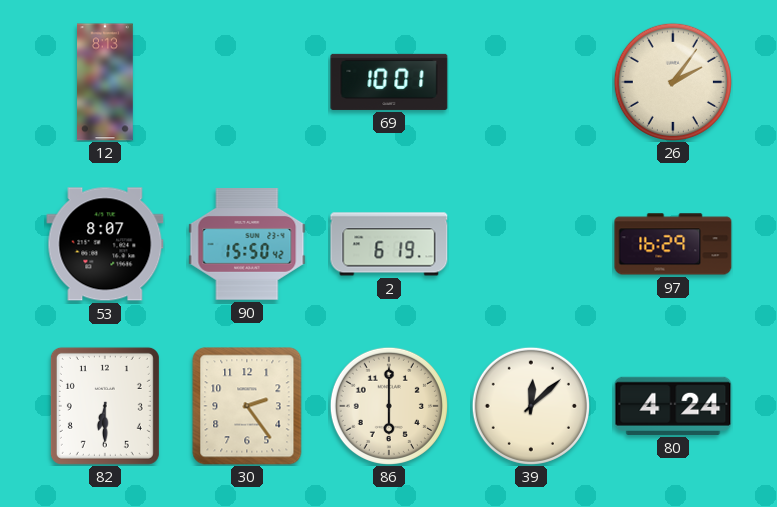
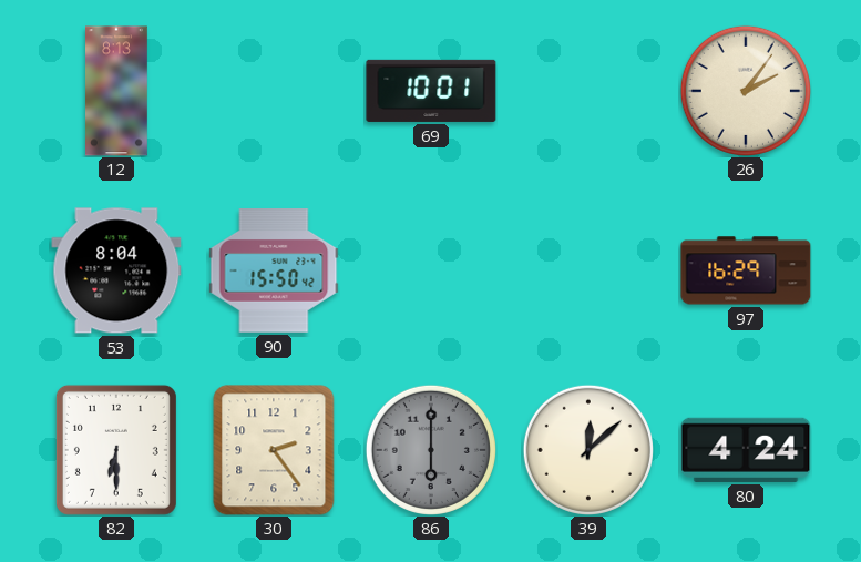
53: 8:07 -> 8:04
2: 6:19 -> none
86 dial: cream -> grey
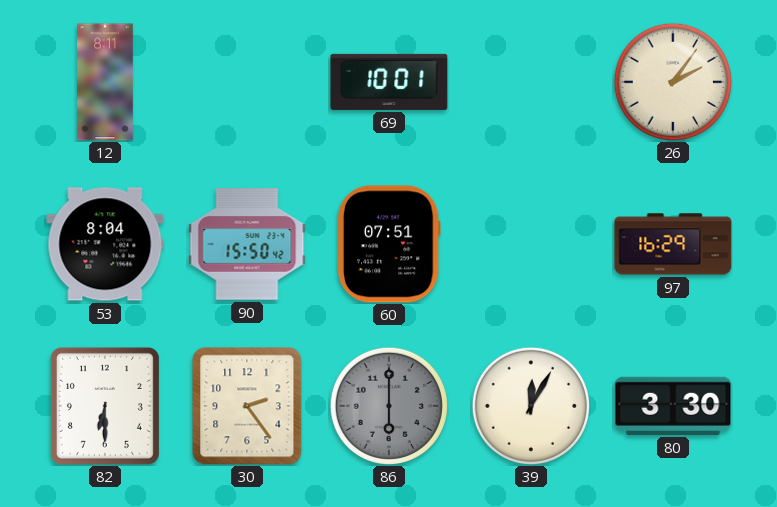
12: 8:13 -> 8:11
60: none -> 07:51
39: 12:08 -> 12:05
80: 4:24 -> 3:30
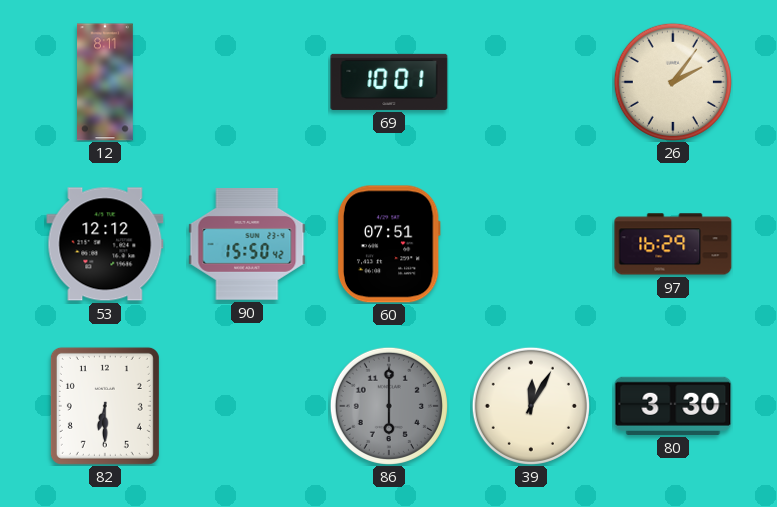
53: 8:04 -> 12:12
30: 2:24 -> none
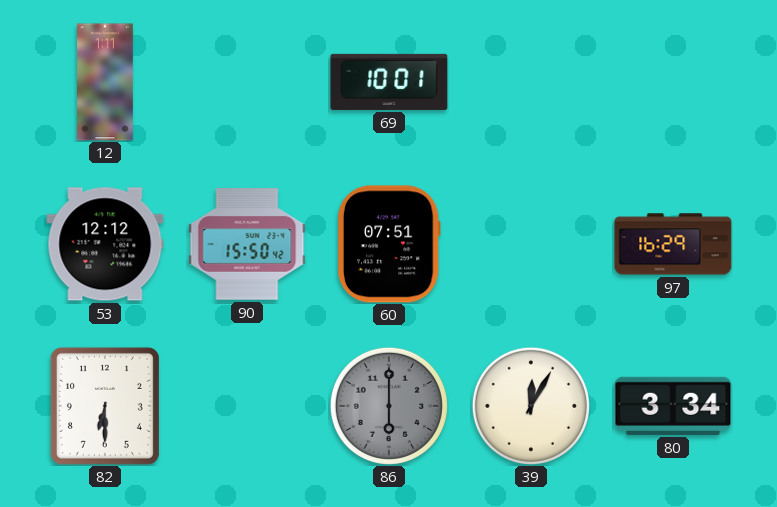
12: 8:11 -> 1:11
26: 2:06 -> none
80: 3:30 -> 3:34
